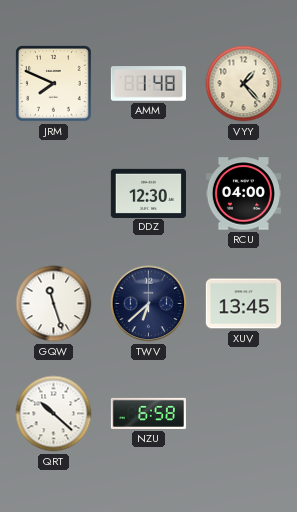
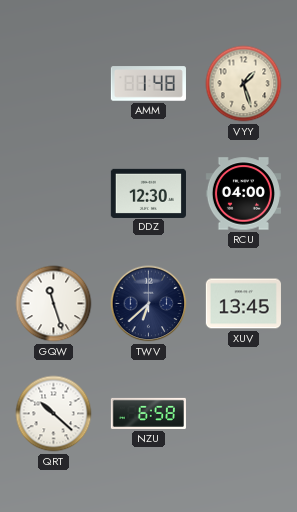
JRM: 7:49 -> none
VYY: 1:23 -> 1:27
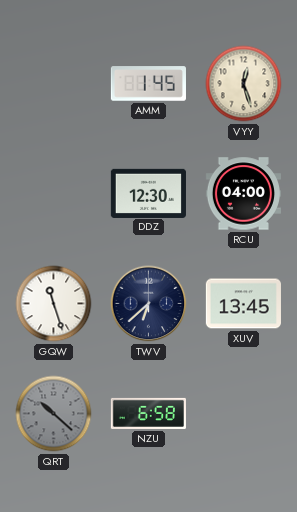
AMM: 1:48 -> 1:45
VYY: 1:27 -> 12:27
QRT dial: white -> grey
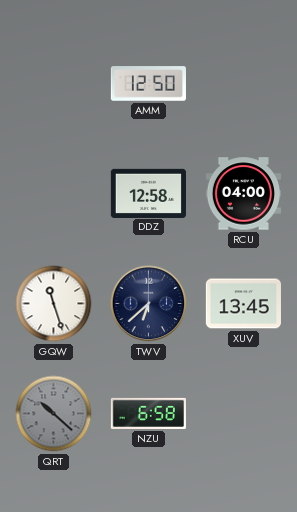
AMM: 1:45 -> 12:50
VYY: 12:27 -> none
DDZ: 12:30 -> 12:58
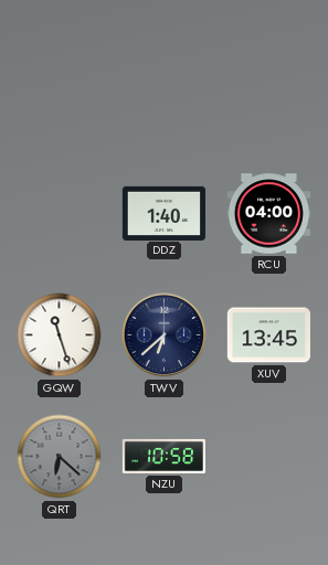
AMM: 12:50 -> none
DDZ: 12:58 -> 1:40
QRT: 10:22 -> 6:22
NZU: 6:58 -> 10:58
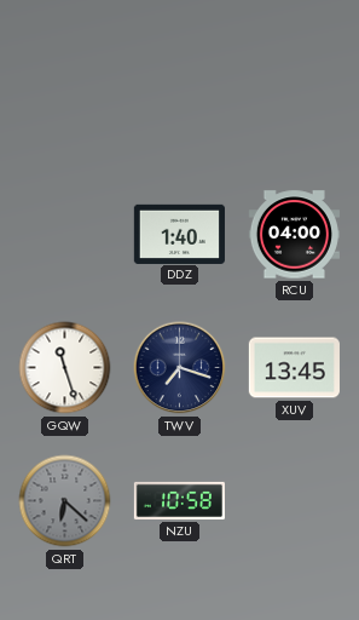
TWV: 6:38 -> 7:18
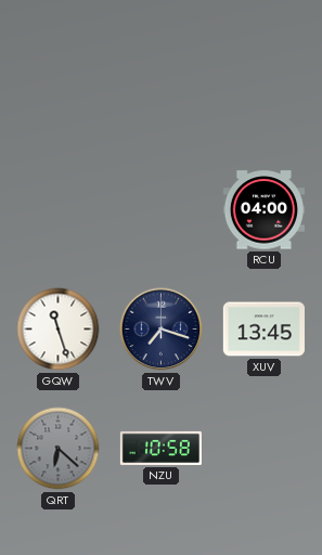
DDZ: 1:40 -> none
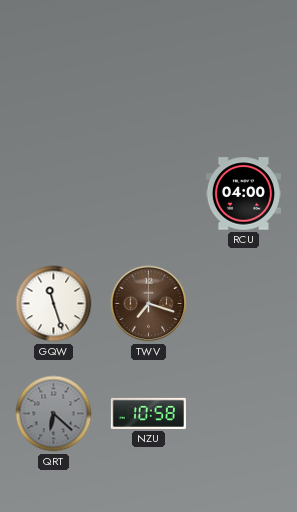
TWV dial: navy -> brown
XUV: 13:45 -> none
